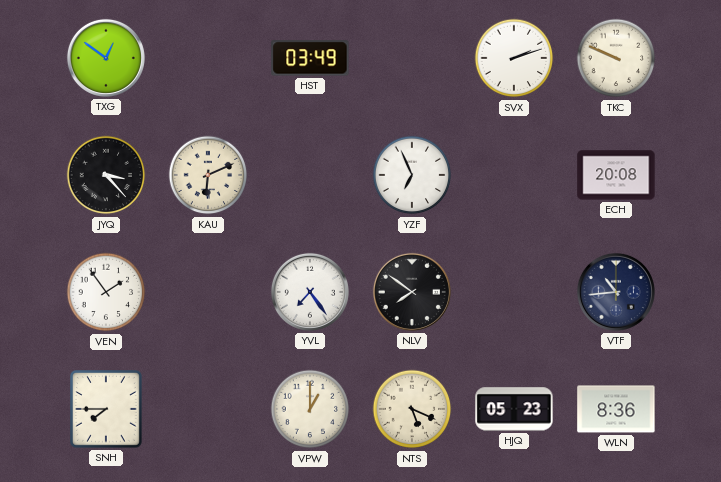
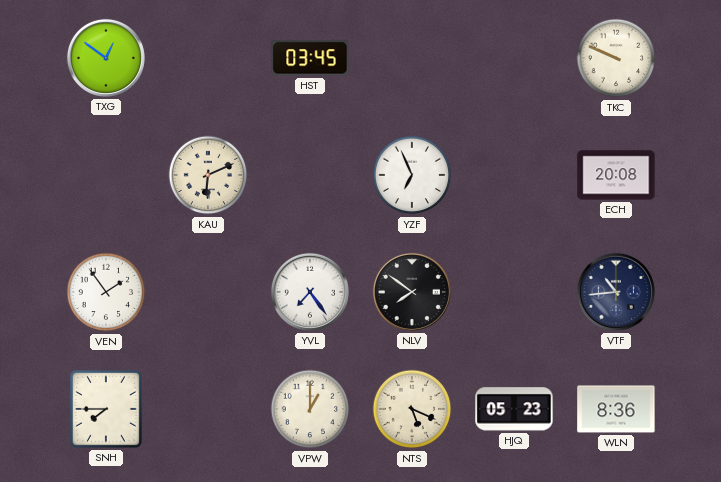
HST: 03:49 -> 03:45
SVX: 2:12 -> none
JYQ: 3:23 -> none
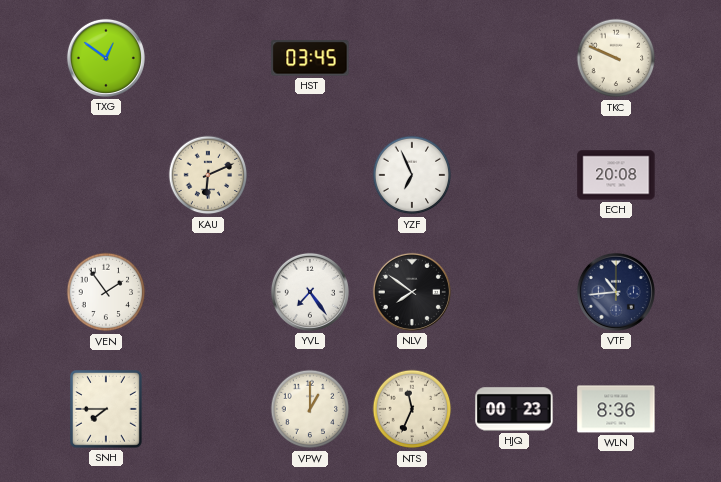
NTS: 5:19 -> 11:34
HJQ: 05:23 -> 00:23
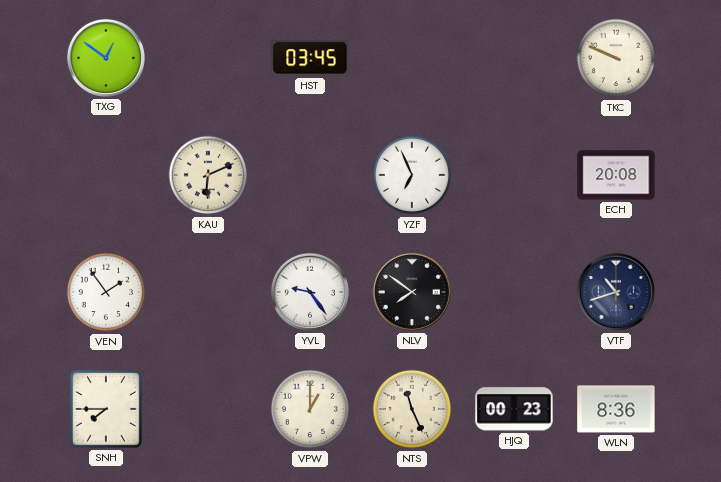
YVL: 7:24 -> 9:24
VTF: 10:44 -> 10:42
NTS: 11:34 -> 11:26
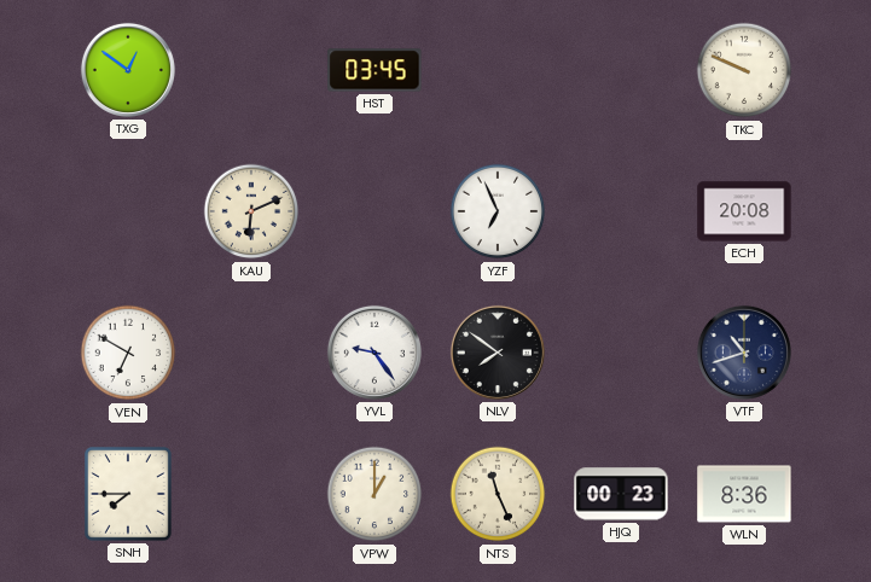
VEN: 1:54 -> 6:50
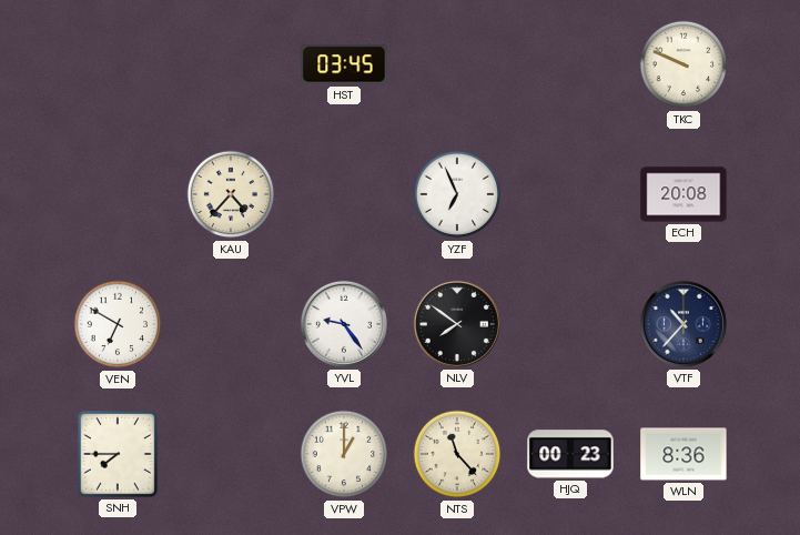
TXG: 12:51 -> none
KAU: 6:11 -> 4:37
VTF: 10:42 -> 10:37
NTS: 11:26 -> 11:23
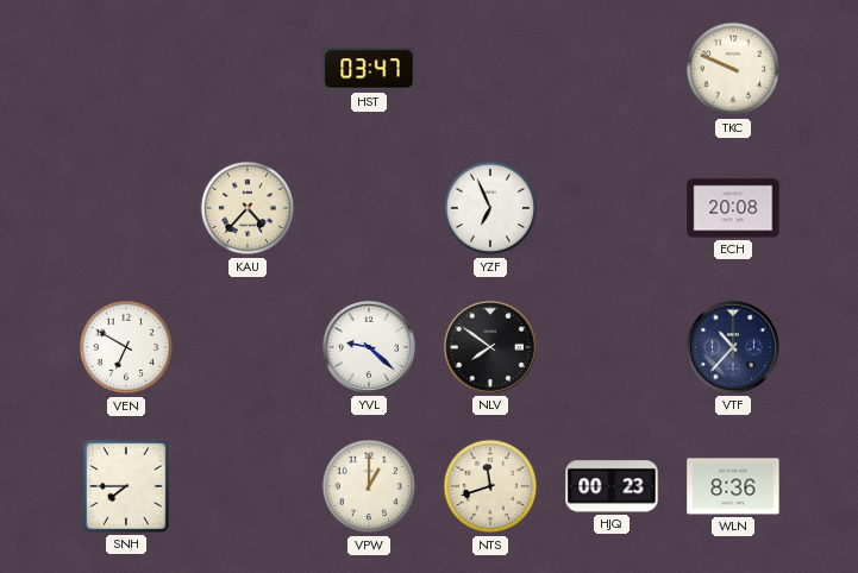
HST: 03:45 -> 03:47
YVL: 9:24 -> 9:22
NTS: 11:23 -> 11:42
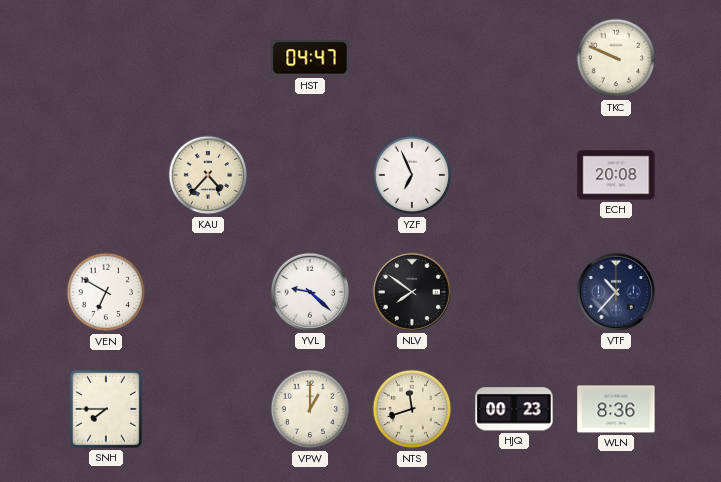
HST: 03:47 -> 04:47
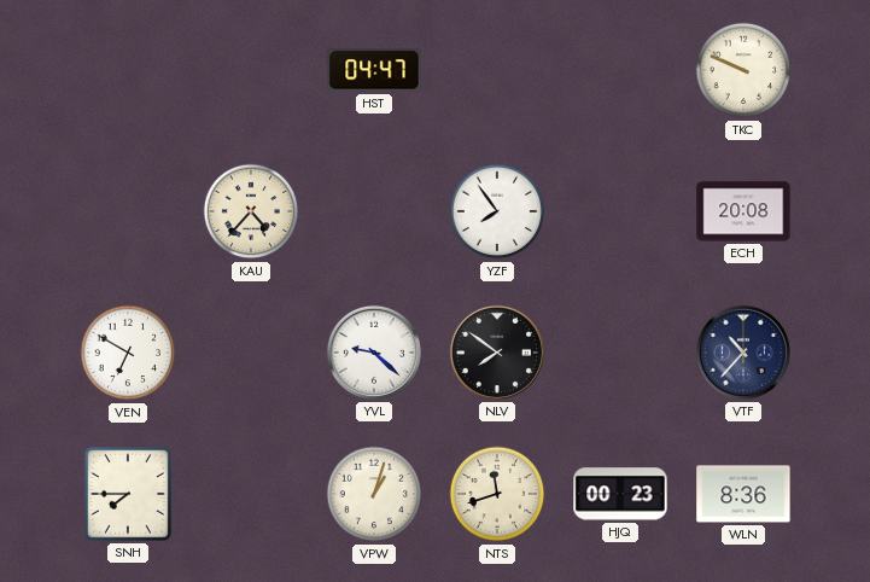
YZF: 6:56 -> 7:54
VPW: 1:00 -> 1:03
